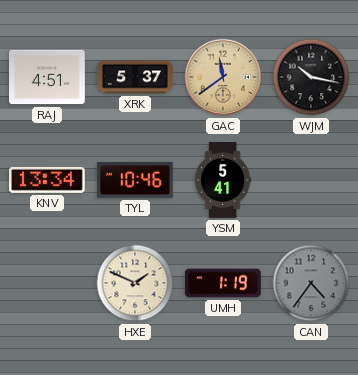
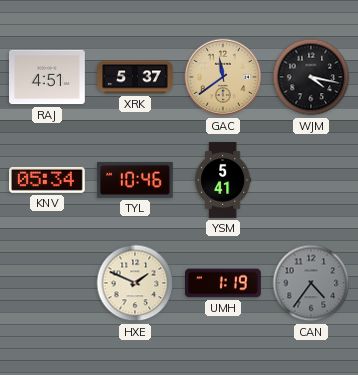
WJM: 10:17 -> 4:17
KNV: 13:34 -> 05:34
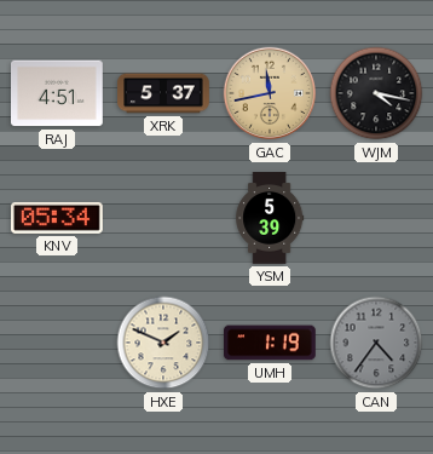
GAC: 11:39 -> 11:43
TYL: 10:46 -> none
YSM: 5:41 -> 5:39
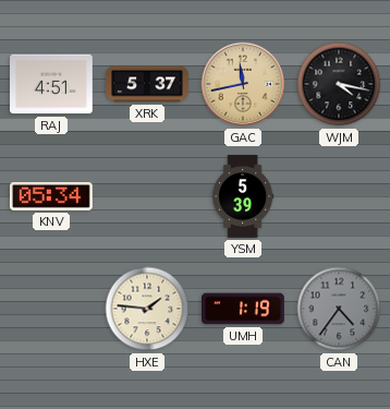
HXE: 1:49 -> 1:46
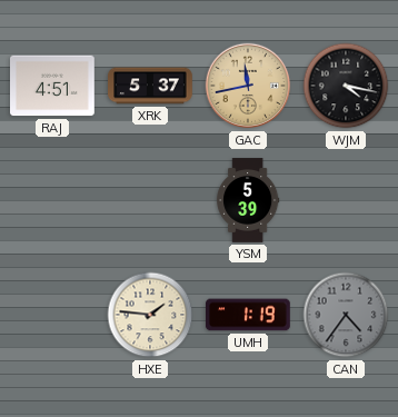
KNV: 05:34 -> none
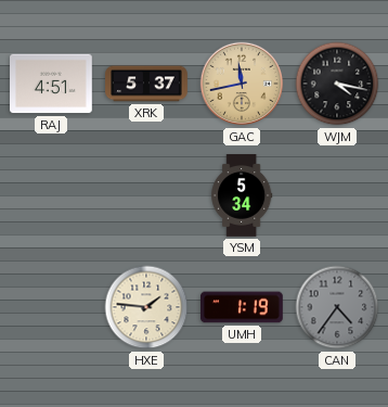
YSM: 5:39 -> 5:34
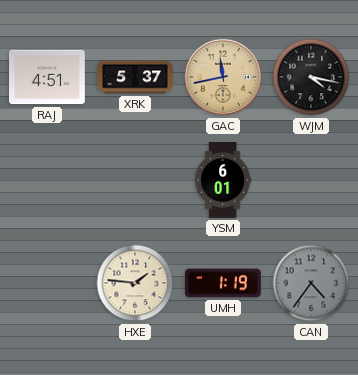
YSM: 5:34 -> 6:01
